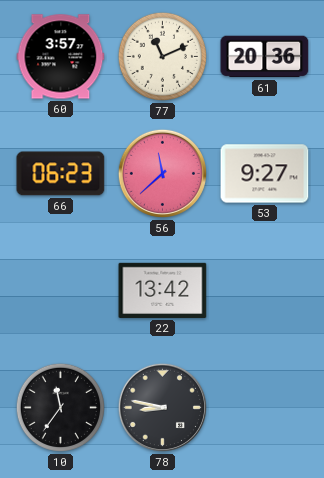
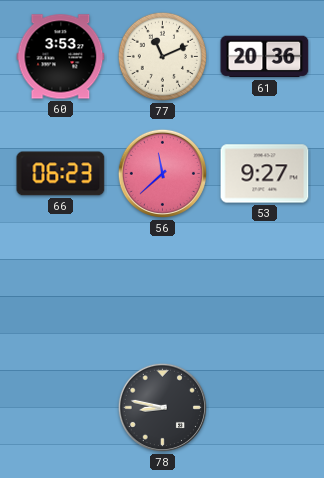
60: 3:57 -> 3:53
22: 13:42 -> none
10: 11:36 -> none
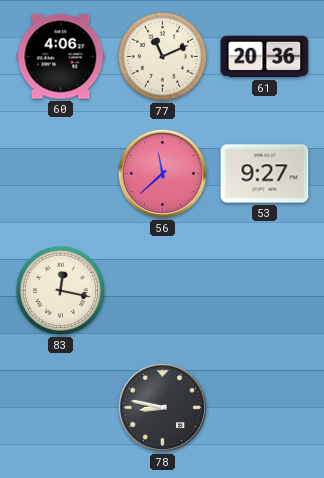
60: 3:53 -> 4:06
66: 06:23 -> none
83: none -> 12:17
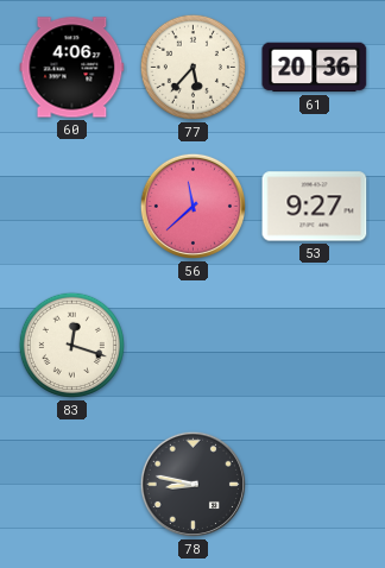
77: 11:11 -> 5:37
83: 12:17 -> 12:18
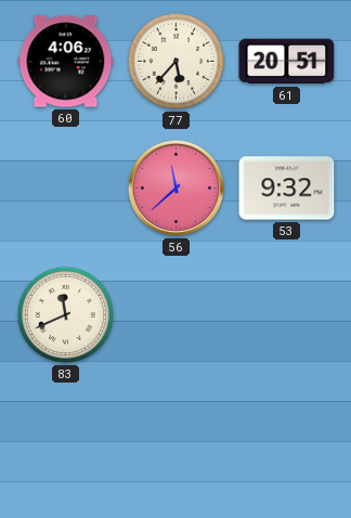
61: 20:36 -> 20:51
53: 9:27 -> 9:32
83: 12:18 -> 11:41
78: 8:47 -> none
